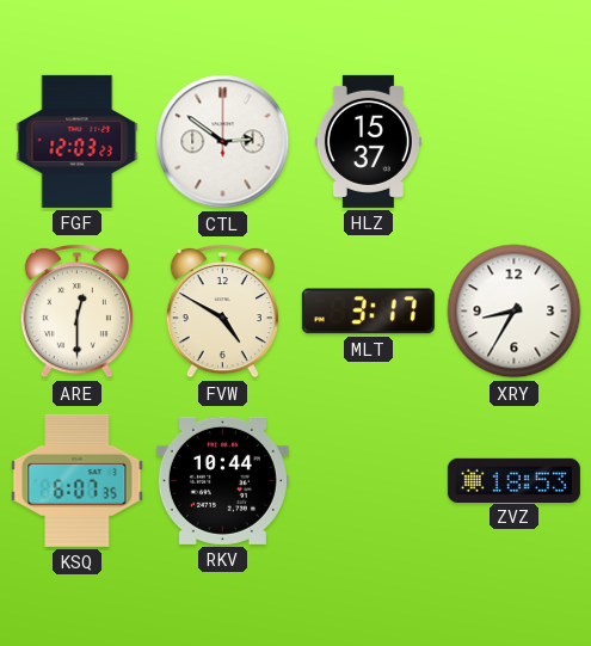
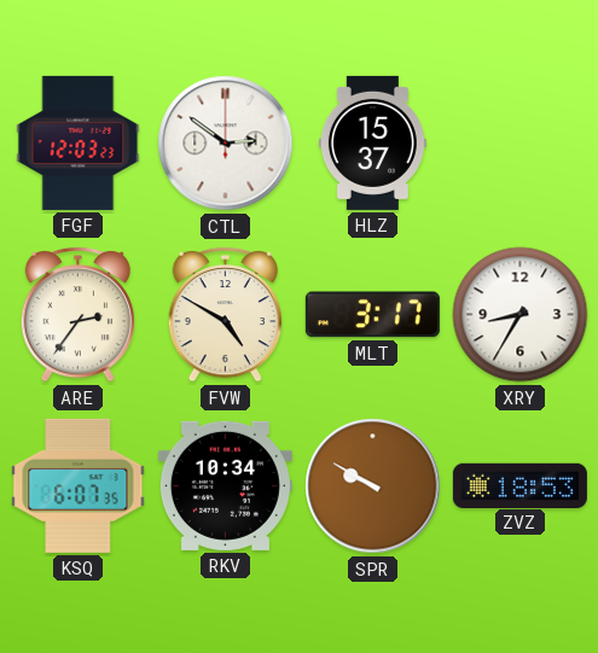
ARE: 12:30 -> 2:36
RKV: 10:44 -> 10:34
SPR: none -> 9:50
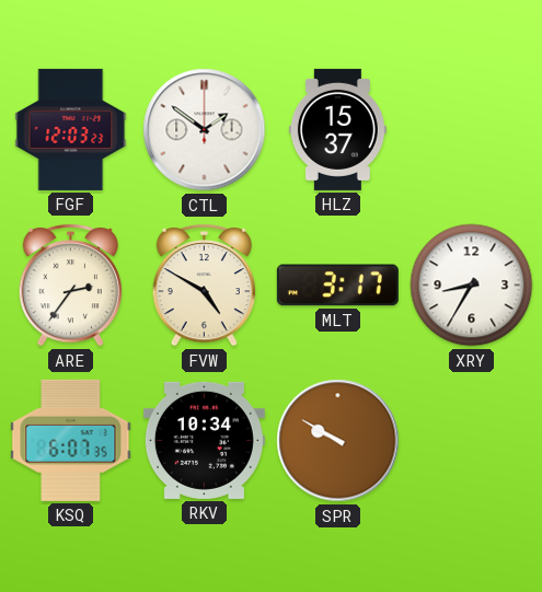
CTL: 2:51 -> 1:51
ZVZ: 18:53 -> none
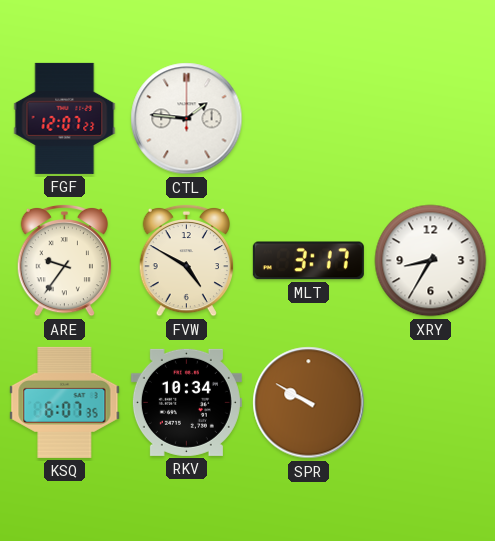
FGF: 12:03 -> 12:07
CTL: 1:51 -> 1:46
HLZ: 15:37 -> none
ARE: 2:36 -> 9:36
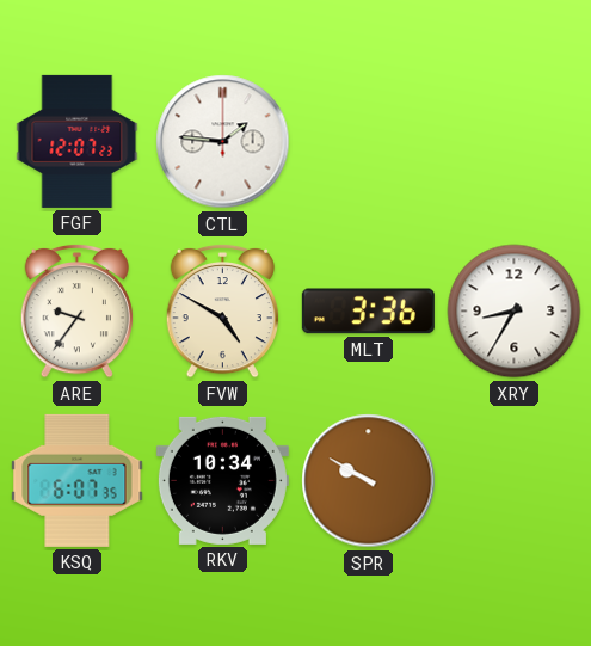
MLT: 3:17 -> 3:36
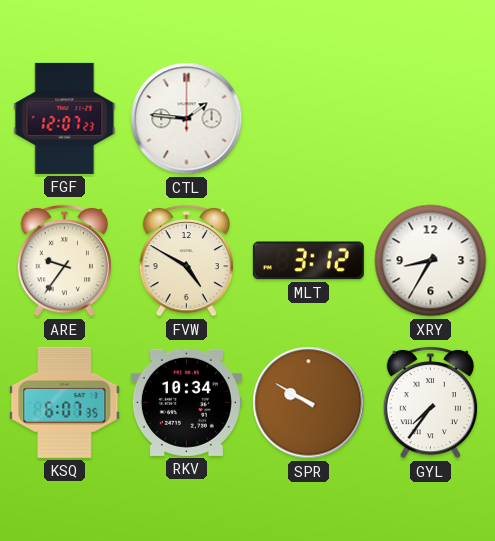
MLT: 3:36 -> 3:12
GYL: none -> 7:36
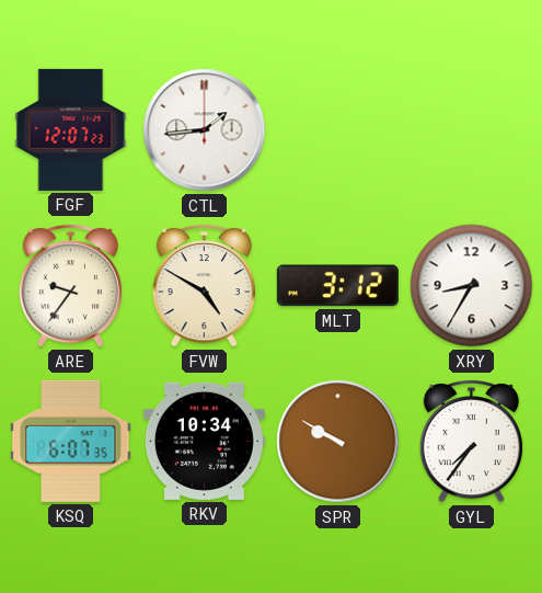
CTL: 1:46 -> 1:44
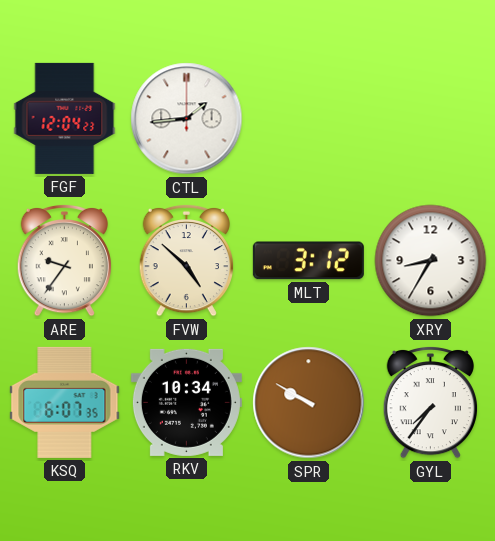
FGF: 12:07 -> 12:04
FVW: 4:50 -> 4:52
